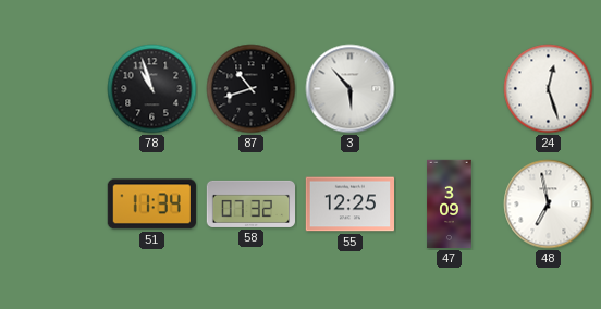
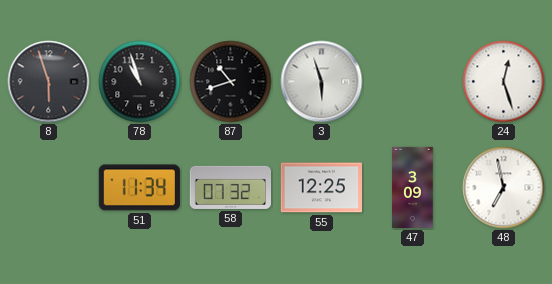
8: none -> 5:57
3: 5:53 -> 5:57
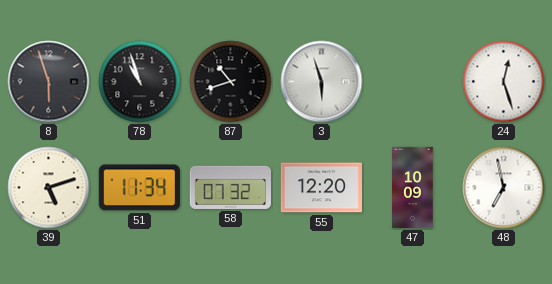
39: none -> 5:12
55: 12:25 -> 12:20
47: 3:09 -> 10:09
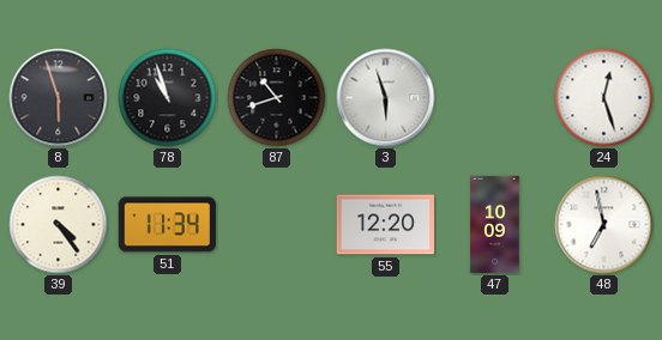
39: 5:12 -> 4:24
58: 07:32 -> none
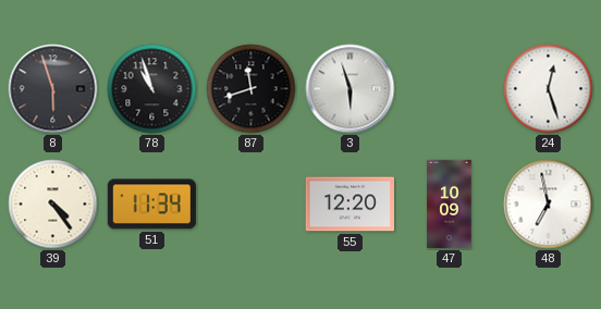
87: 10:42 -> 11:42
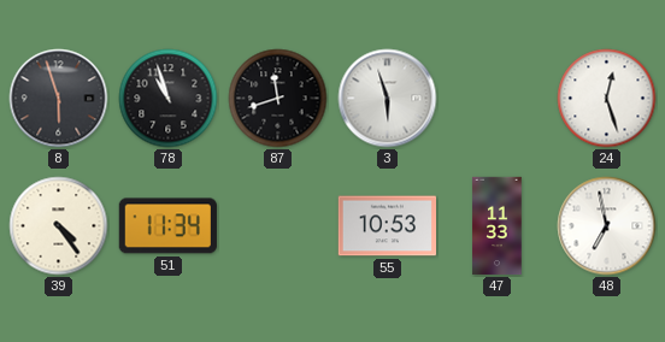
55: 12:20 -> 10:53
47: 10:09 -> 11:33
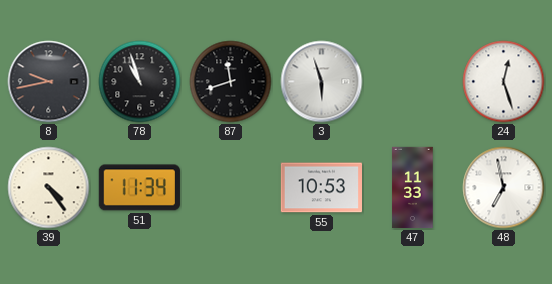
8: 5:57 -> 9:43
